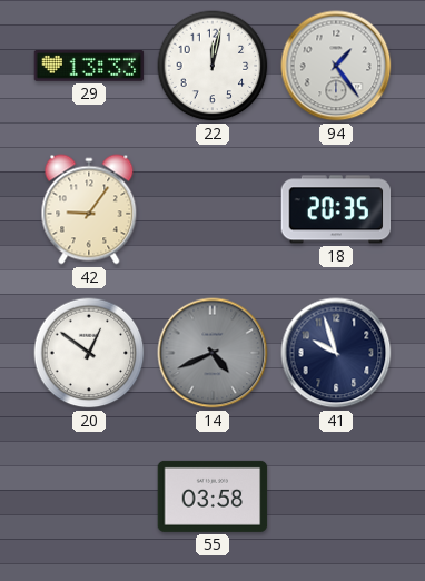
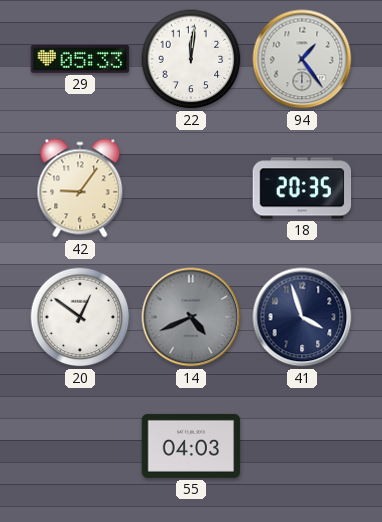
29: 13:33 -> 05:33
22: 12:02 -> 12:01
41: 9:57 -> 3:57
55: 03:58 -> 04:03
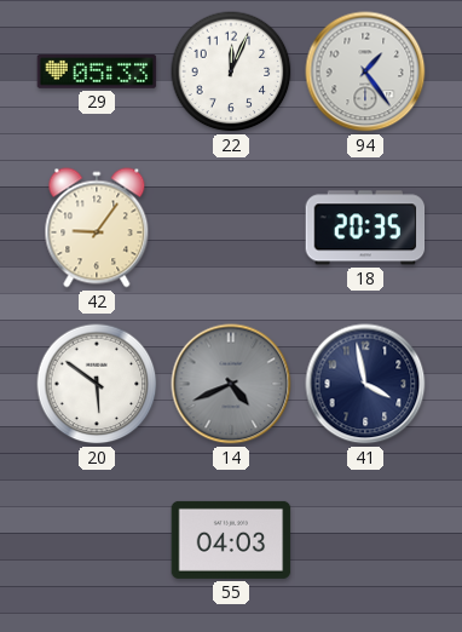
22: 12:01 -> 12:04
20: 12:51 -> 5:51
41: 3:57 -> 3:58
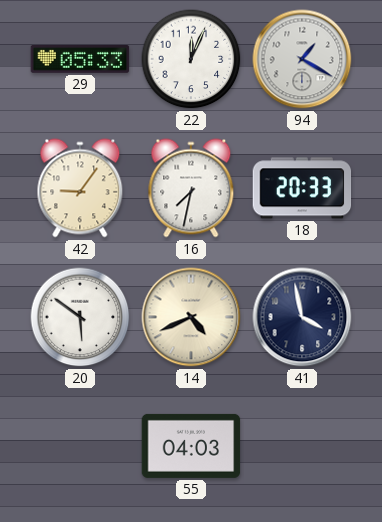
94: 1:24 -> 1:20
16: none -> 7:32
18: 20:35 -> 20:33
14 dial: grey -> cream
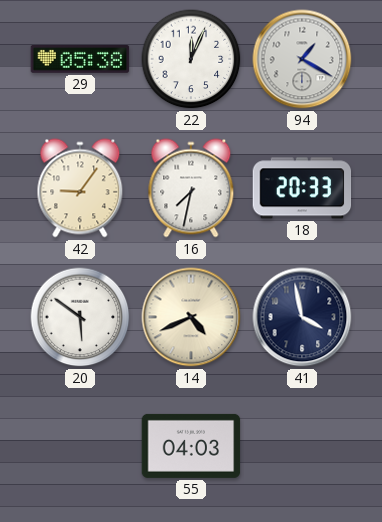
29: 05:33 -> 05:38
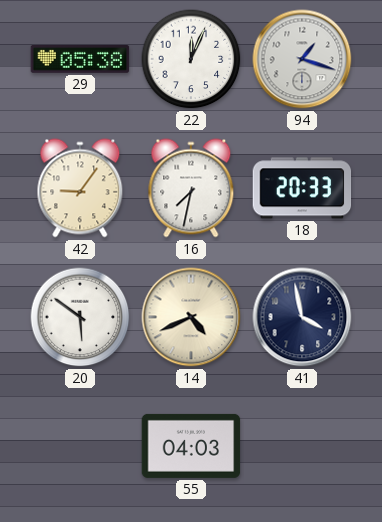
94: 1:20 -> 1:18
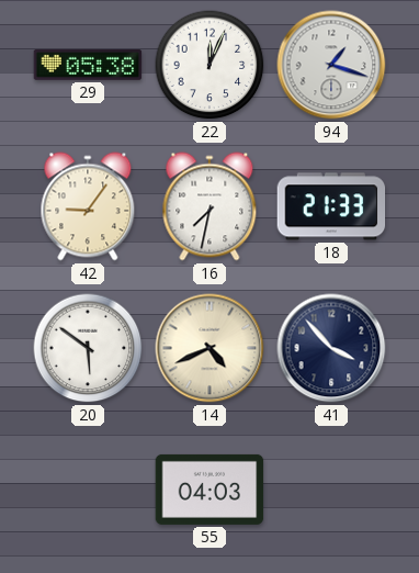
18: 20:33 -> 21:33
41: 3:58 -> 3:53
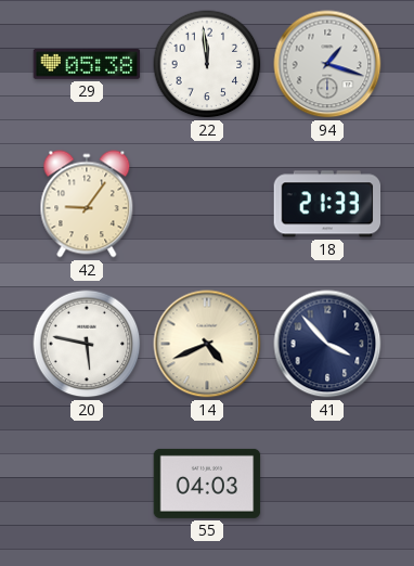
22: 12:04 -> 11:59
16: 7:32 -> none
20: 5:51 -> 5:47
